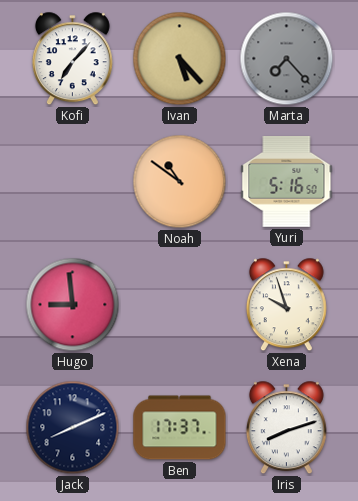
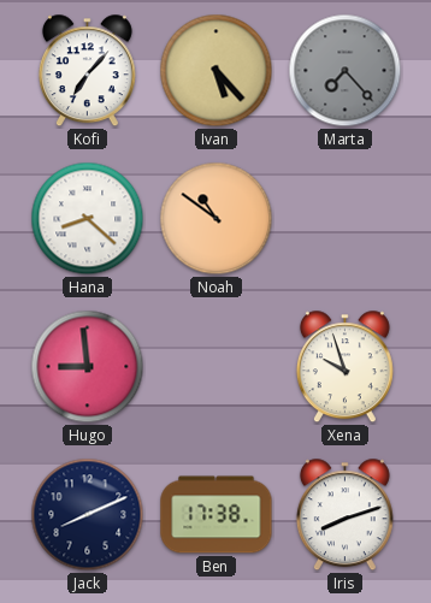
Hana: none -> 8:22
Yuri: 5:16 -> none
Ben: 17:37 -> 17:38
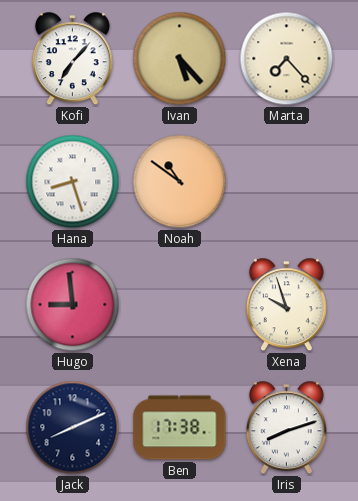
Marta dial: grey -> cream
Hana: 8:22 -> 8:27
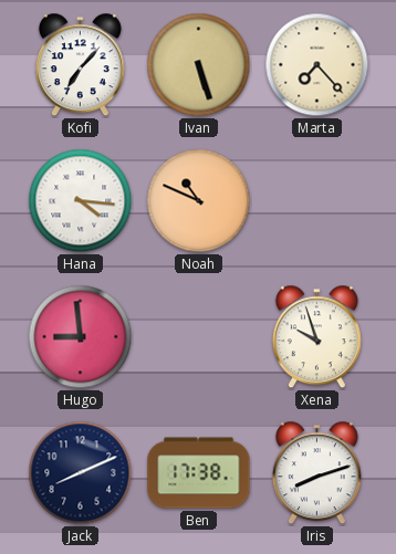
Ivan: 5:23 -> 5:27
Hana: 8:27 -> 4:16
Noah: 10:51 -> 10:49
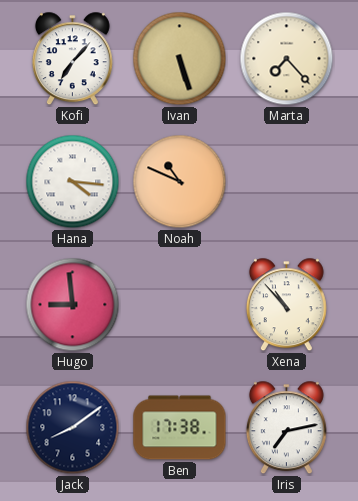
Xena: 9:57 -> 10:53
Jack: 8:11 -> 8:09
Iris: 8:12 -> 7:13
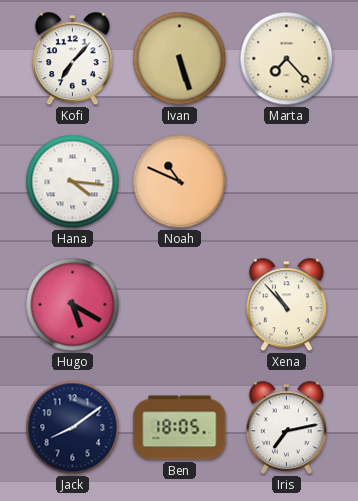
Hugo: 8:59 -> 5:20
Ben: 17:38 -> 18:05
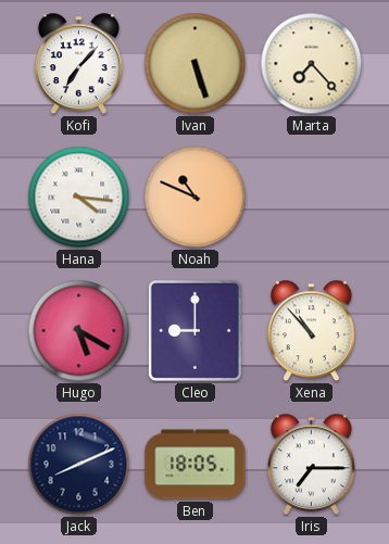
Cleo: none -> 9:00
Jack: 8:09 -> 8:11
Iris: 7:13 -> 7:15
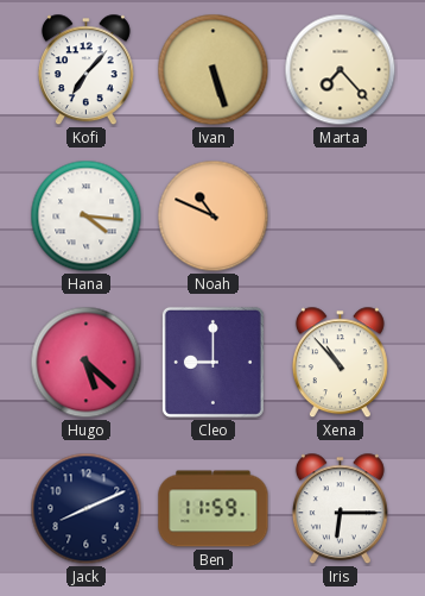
Hugo: 5:20 -> 5:22
Ben: 18:05 -> 11:59
Iris: 7:15 -> 6:15
